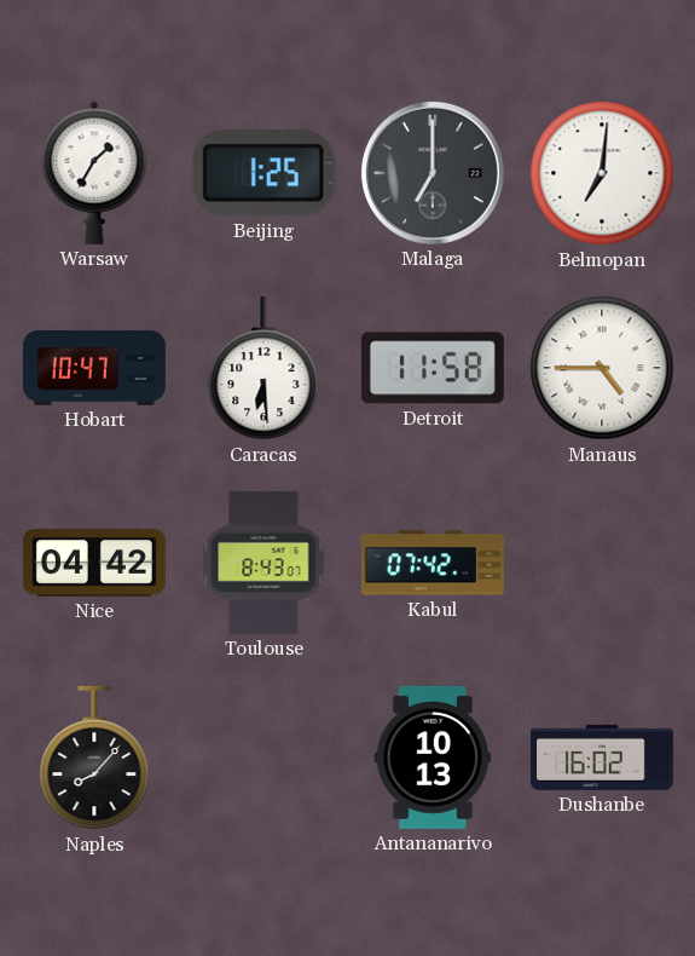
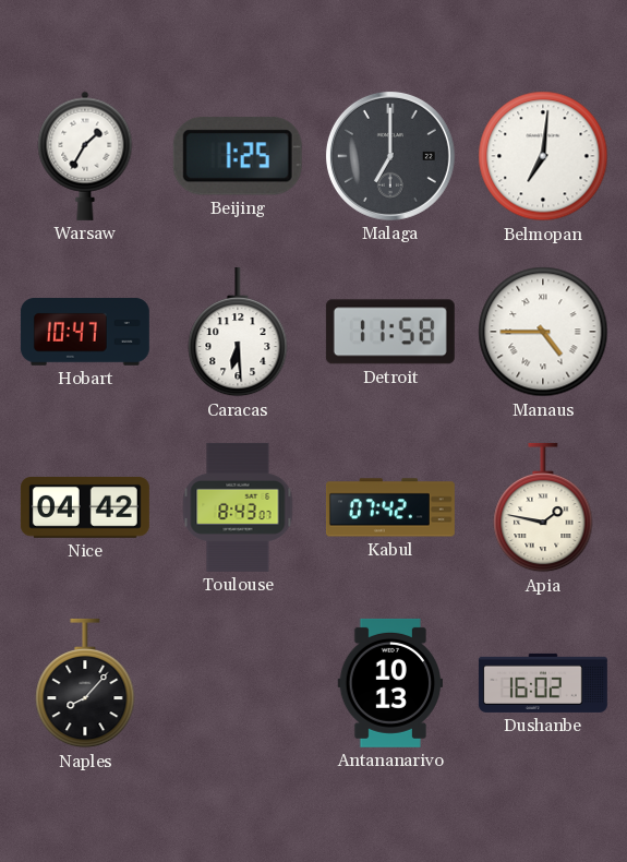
Apia: none -> 1:47
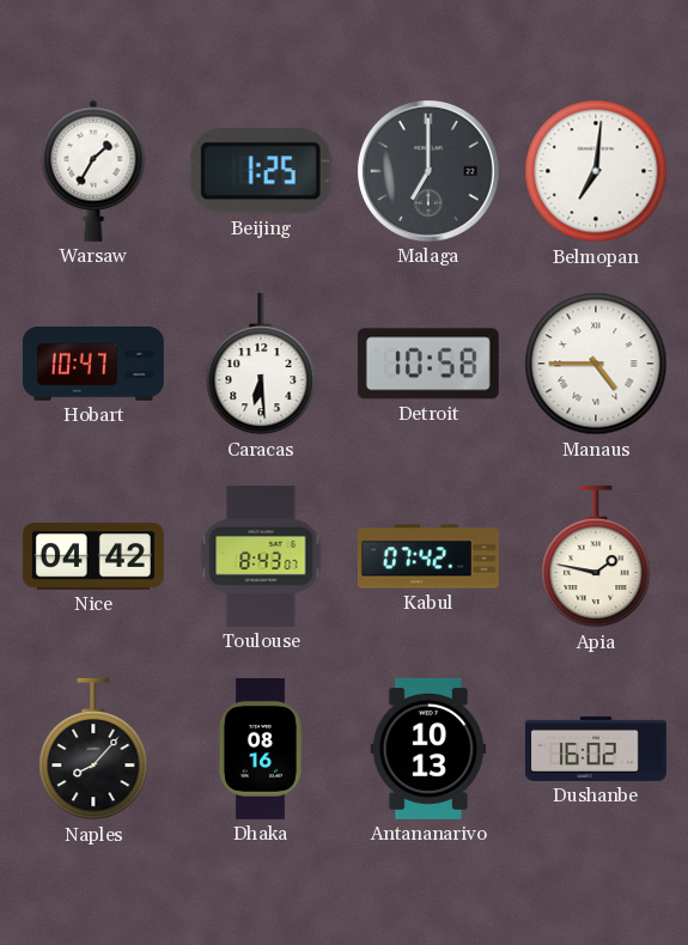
Detroit: 11:58 -> 10:58
Dhaka: none -> 08:16
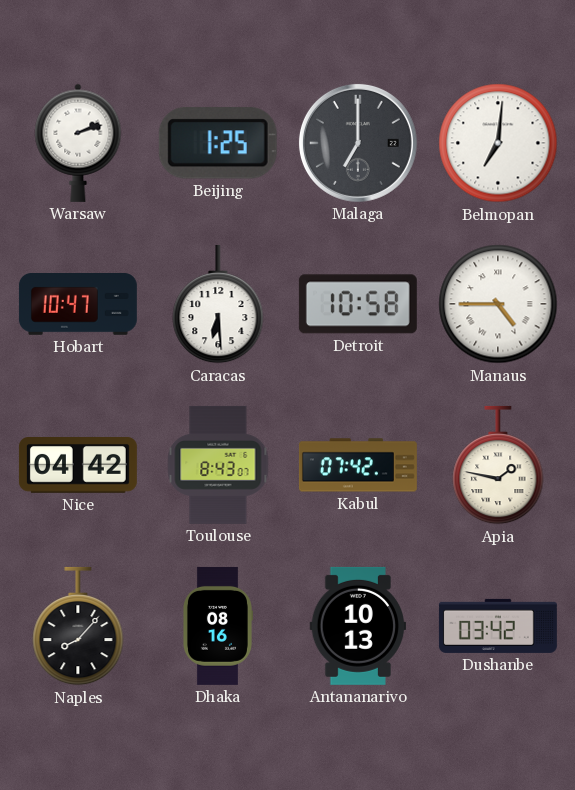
Warsaw: 1:35 -> 2:12
Dushanbe: 16:02 -> 03:42
